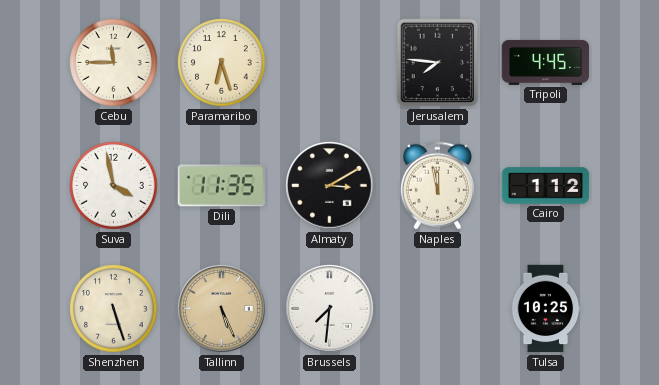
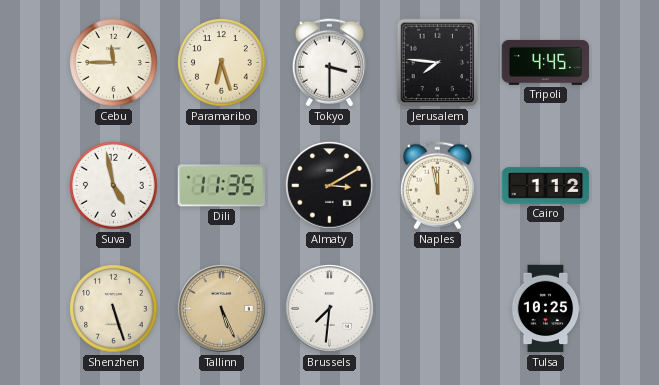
Tokyo: none -> 3:30
Suva: 3:58 -> 4:58
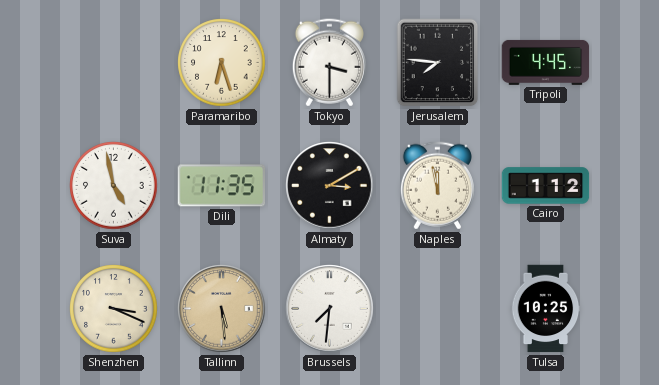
Cebu: 11:45 -> none
Shenzhen: 5:27 -> 3:19
Tallinn: 5:26 -> 5:29
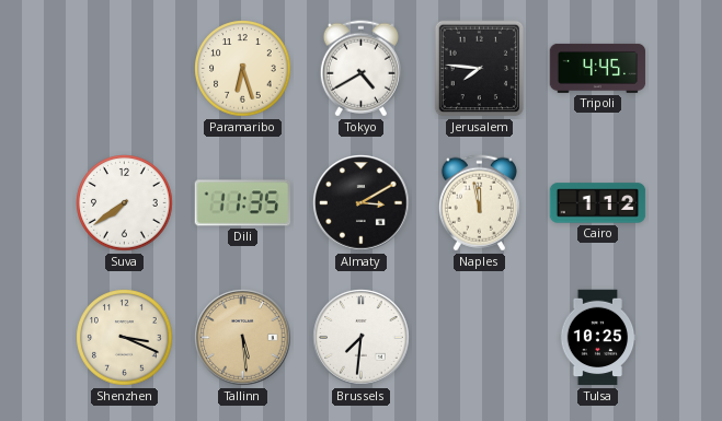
Tokyo: 3:30 -> 4:40
Suva: 4:58 -> 7:39
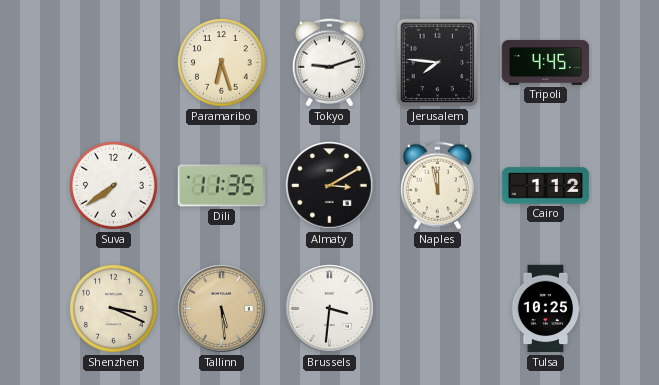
Tokyo: 4:40 -> 9:12
Brussels: 7:31 -> 3:31
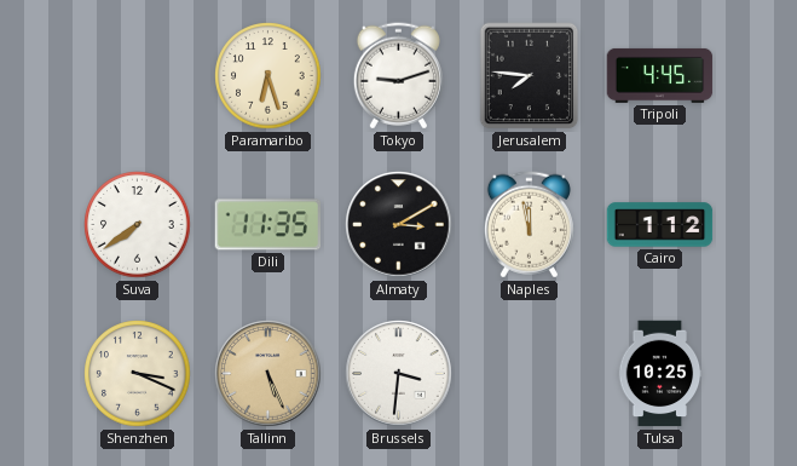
Tallinn: 5:29 -> 5:26
